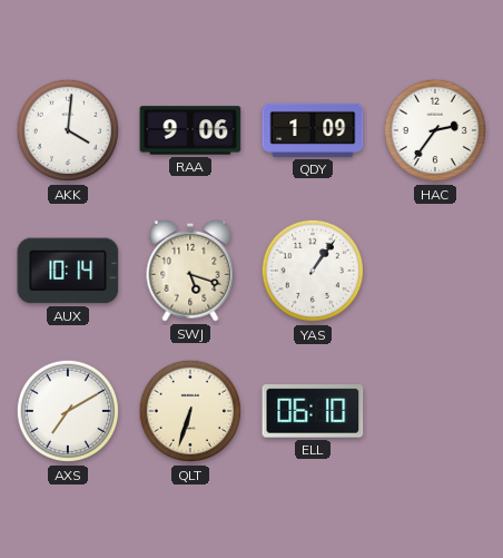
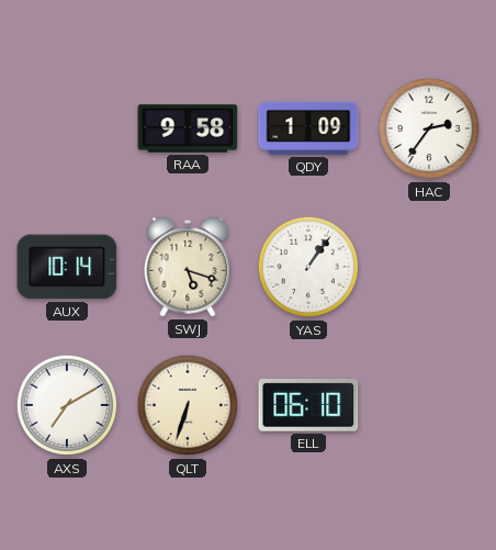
AKK: 4:01 -> none
RAA: 9:06 -> 9:58
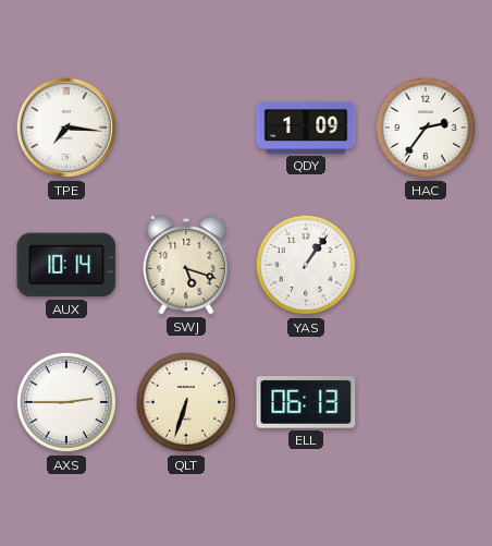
TPE: none -> 7:16
RAA: 9:58 -> none
AXS: 7:10 -> 2:45
ELL: 06:10 -> 06:13
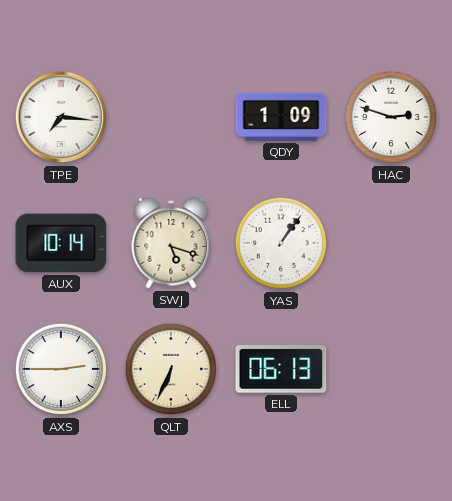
HAC: 2:36 -> 2:48
QLT: 6:33 -> 6:34
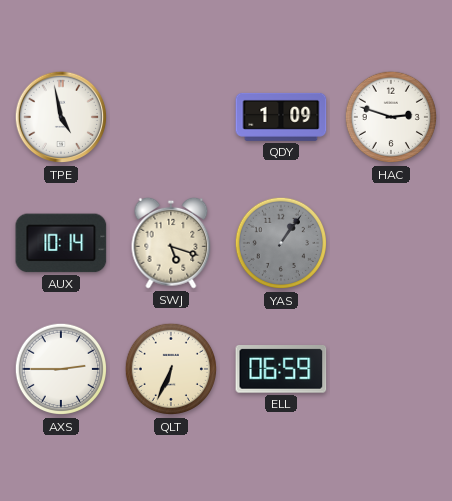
TPE: 7:16 -> 4:58
YAS dial: white -> grey
ELL: 06:13 -> 06:59
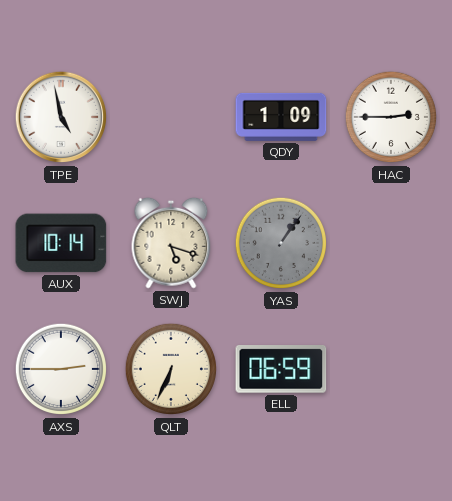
HAC: 2:48 -> 2:45
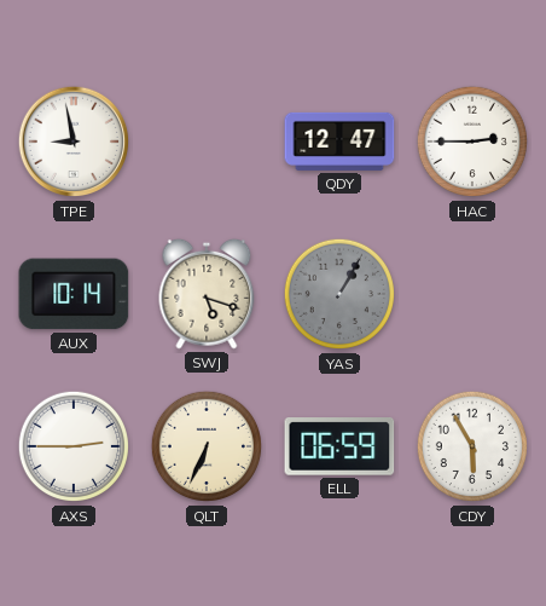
TPE: 4:58 -> 8:58
QDY: 1:09 -> 12:47
YAS: 1:06 -> 1:05
CDY: none -> 5:55
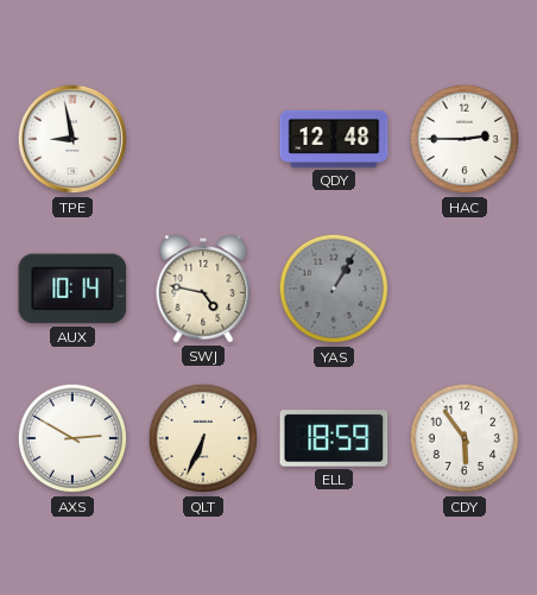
QDY: 12:47 -> 12:48
SWJ: 5:18 -> 4:47
AXS: 2:45 -> 2:50
ELL: 06:59 -> 18:59
CDY: 5:55 -> 5:54
